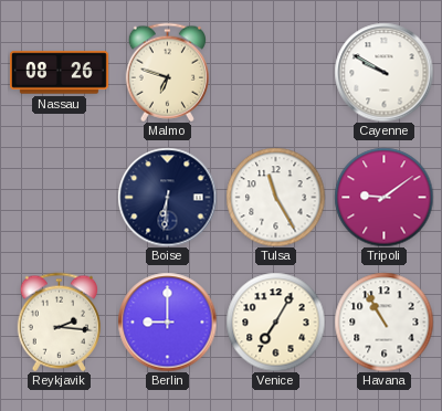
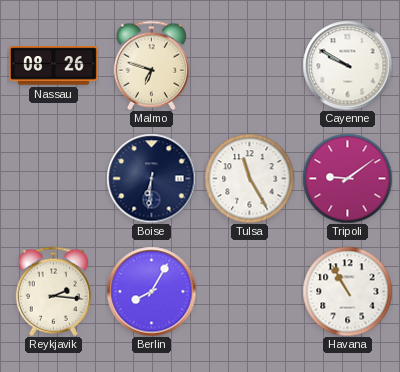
Berlin: 9:00 -> 8:05
Venice: 7:05 -> none
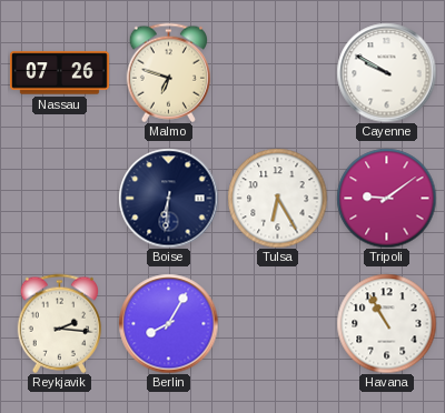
Nassau: 08:26 -> 07:26
Tulsa: 11:25 -> 6:25
